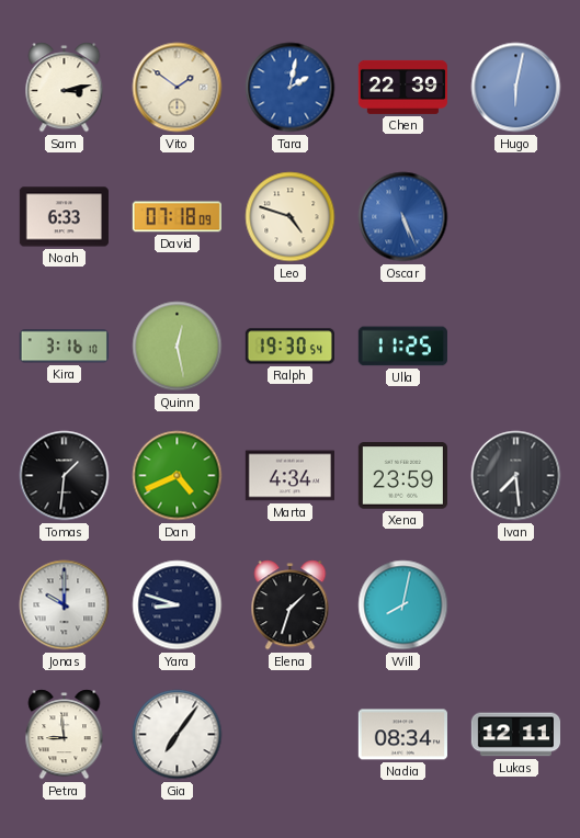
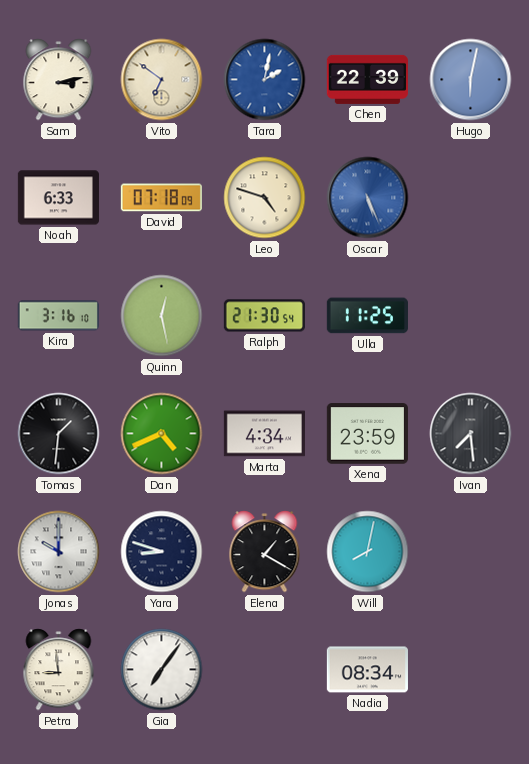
Vito: 1:51 -> 6:51
Ralph: 19:30 -> 21:30
Elena: 1:33 -> 1:20
Lukas: 12:11 -> none
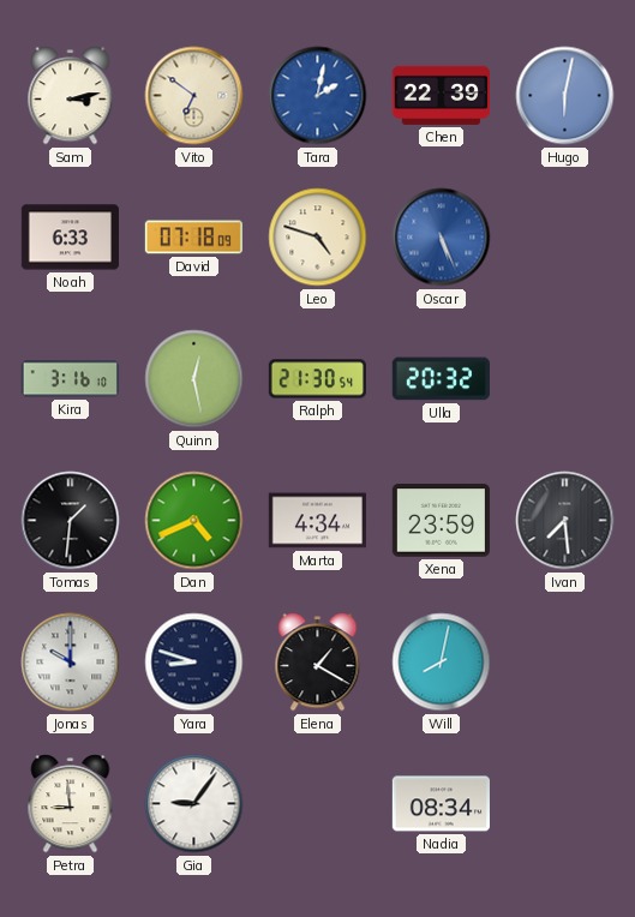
Ulla: 11:25 -> 20:32
Gia: 7:06 -> 9:06
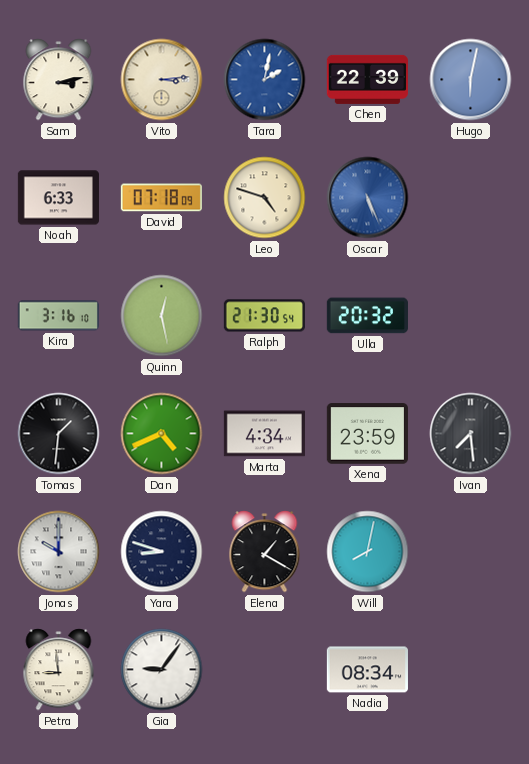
Vito: 6:51 -> 3:14
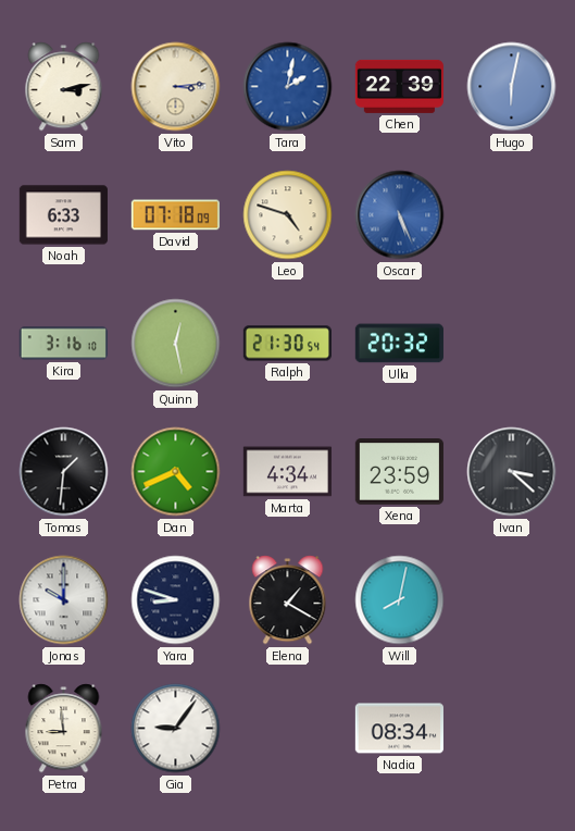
Ivan: 7:29 -> 3:22
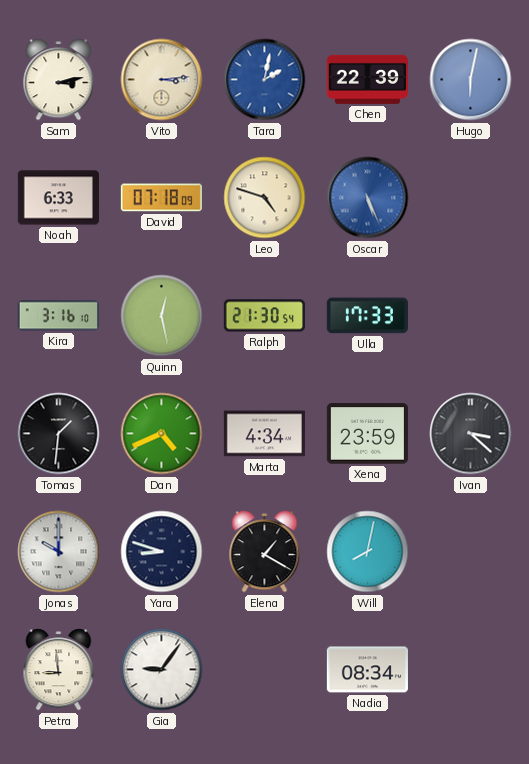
Ulla: 20:32 -> 17:33
